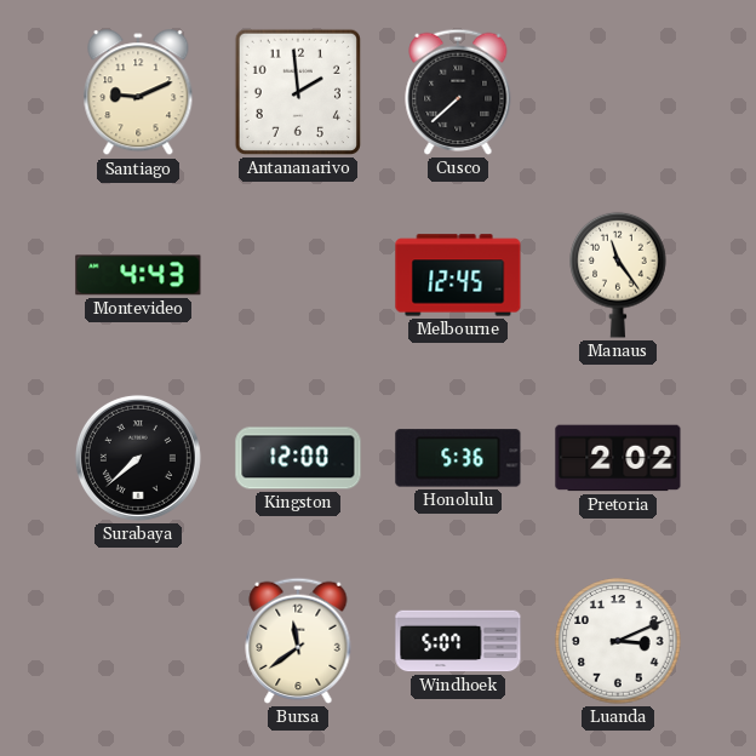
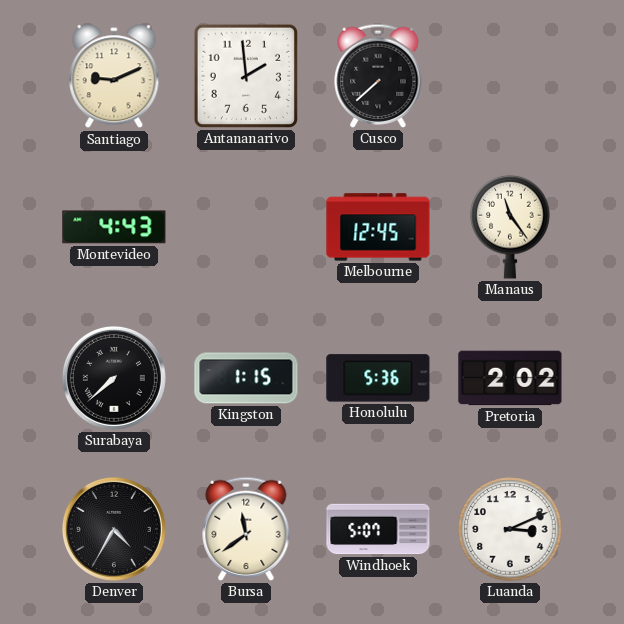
Kingston: 12:00 -> 1:15
Denver: none -> 4:35
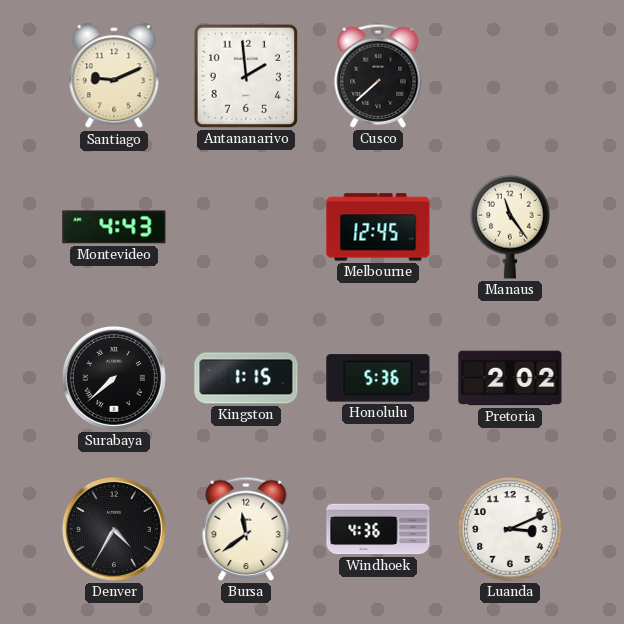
Windhoek: 5:07 -> 4:36
